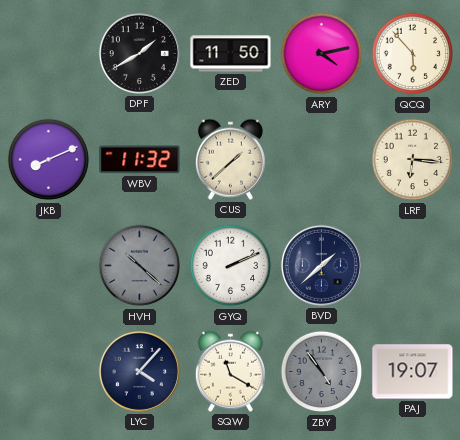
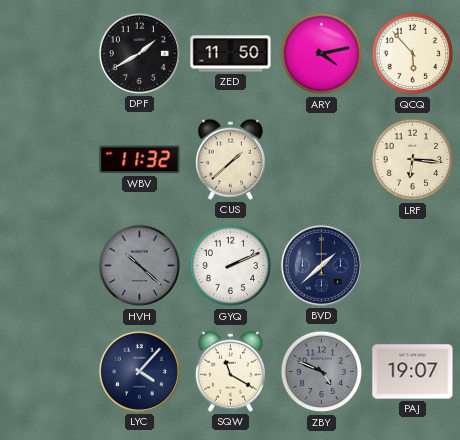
JKB: 8:11 -> none
ZBY: 4:54 -> 4:49
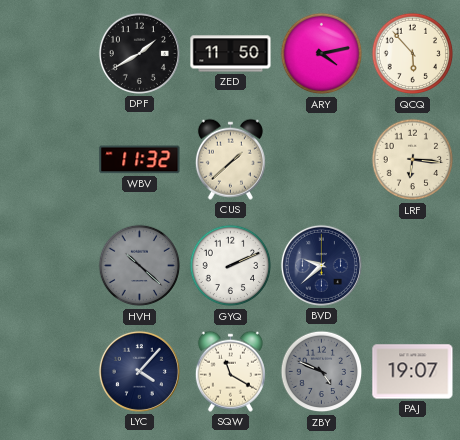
BVD: 1:38 -> 9:38
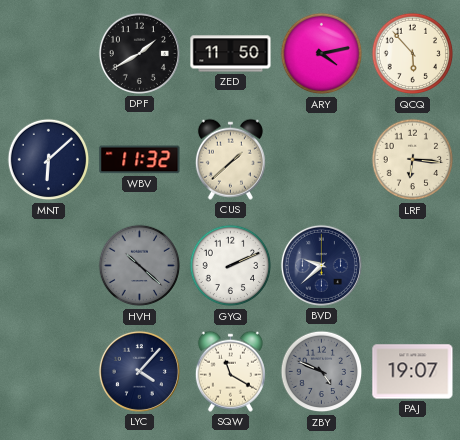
MNT: none -> 6:08
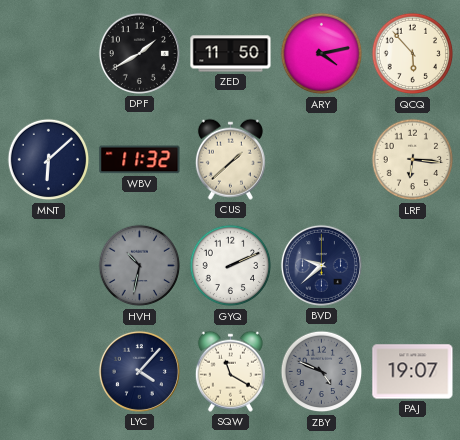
HVH: 10:22 -> 10:32
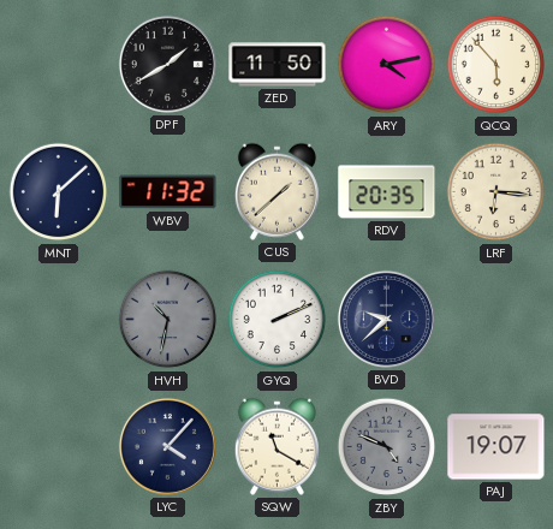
RDV: none -> 20:35
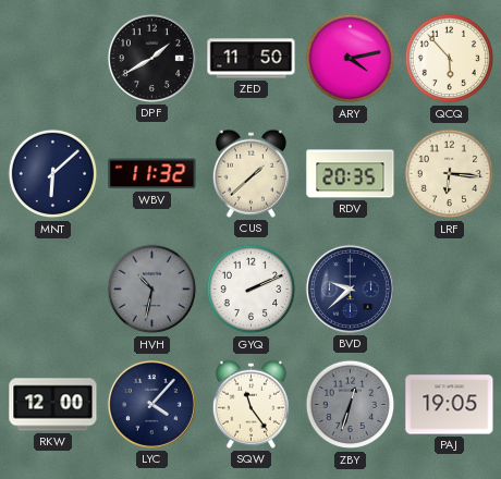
RKW: none -> 12:00
SQW: 11:20 -> 11:24
ZBY: 4:49 -> 12:33
PAJ: 19:07 -> 19:05
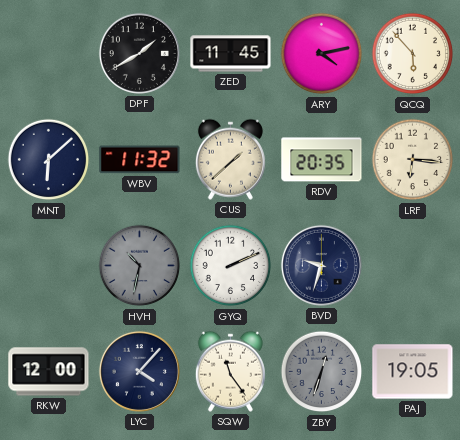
ZED: 11:50 -> 11:45
BVD: 9:38 -> 9:33
